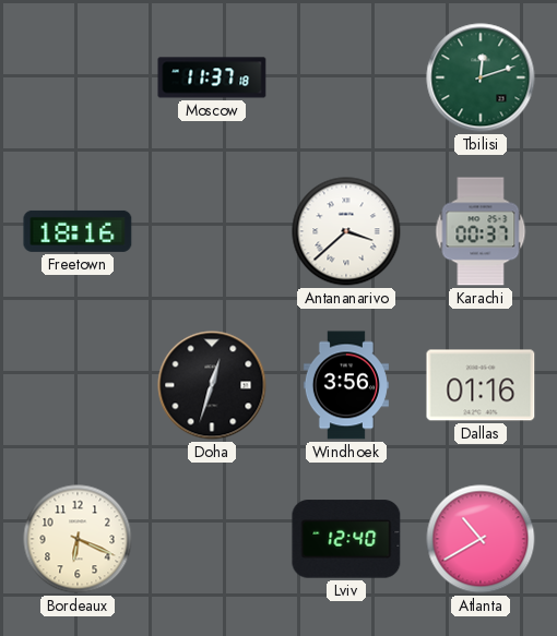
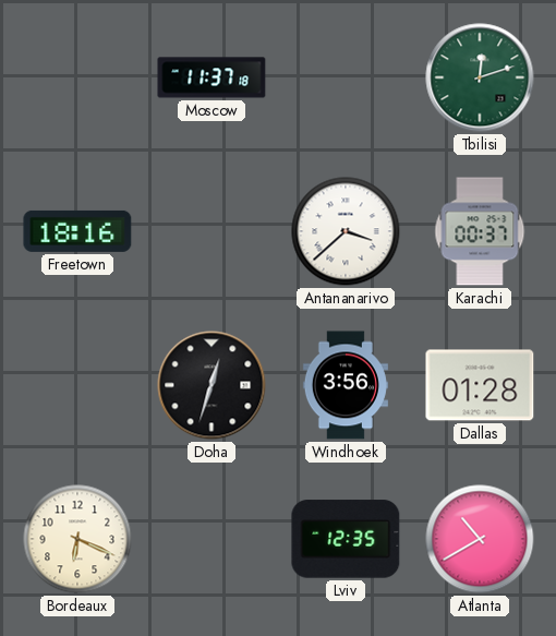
Dallas: 01:16 -> 01:28
Lviv: 12:40 -> 12:35
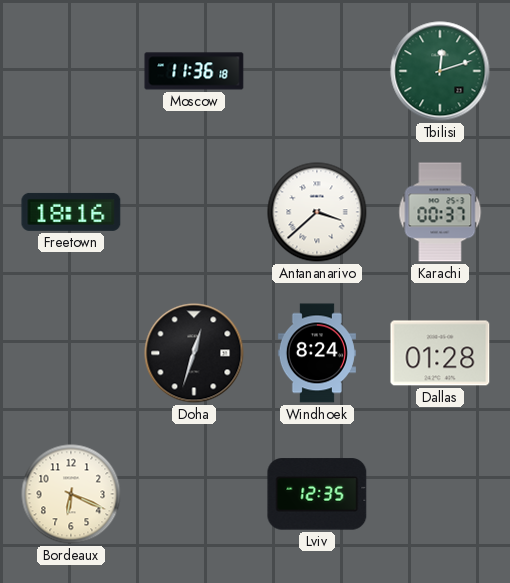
Moscow: 11:37 -> 11:36
Windhoek: 3:56 -> 8:24
Atlanta: 10:40 -> none
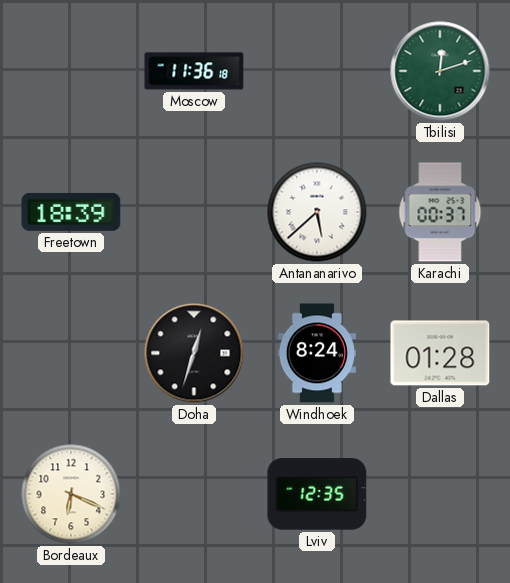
Freetown: 18:16 -> 18:39
Antananarivo: 3:38 -> 5:38
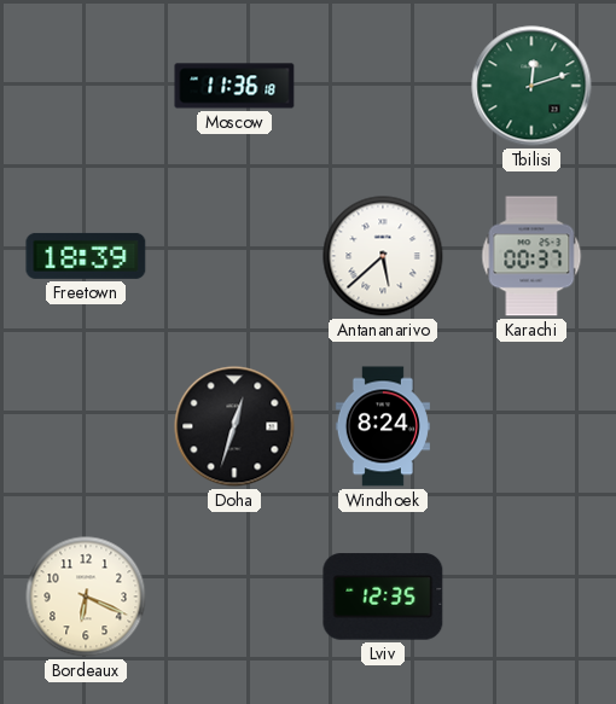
Dallas: 01:28 -> none
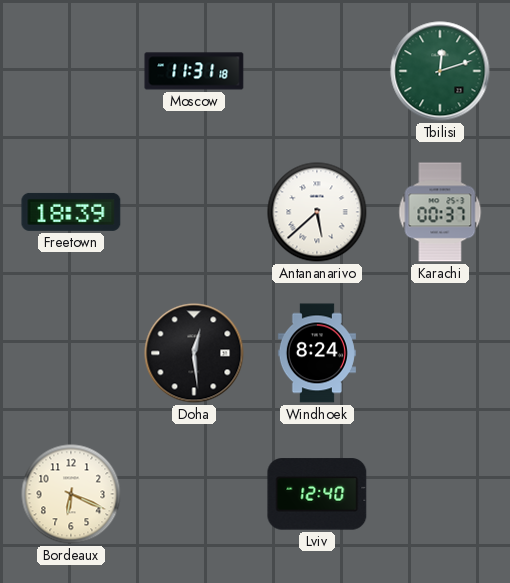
Moscow: 11:36 -> 11:31
Doha: 12:33 -> 12:29
Lviv: 12:35 -> 12:40
